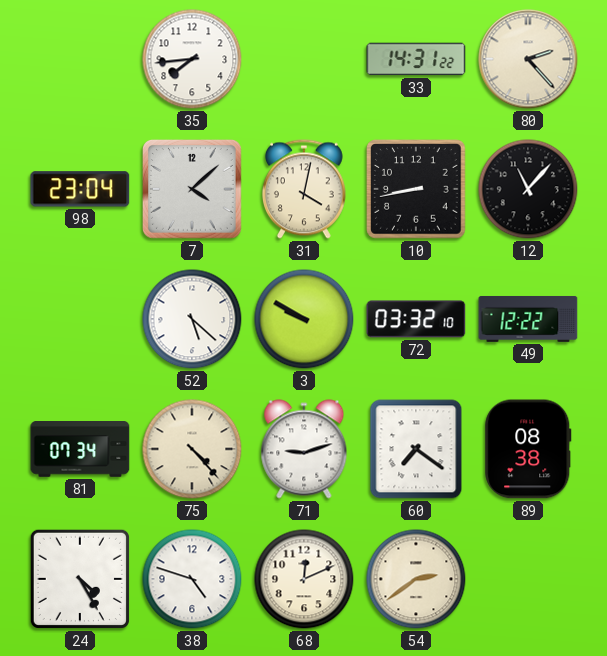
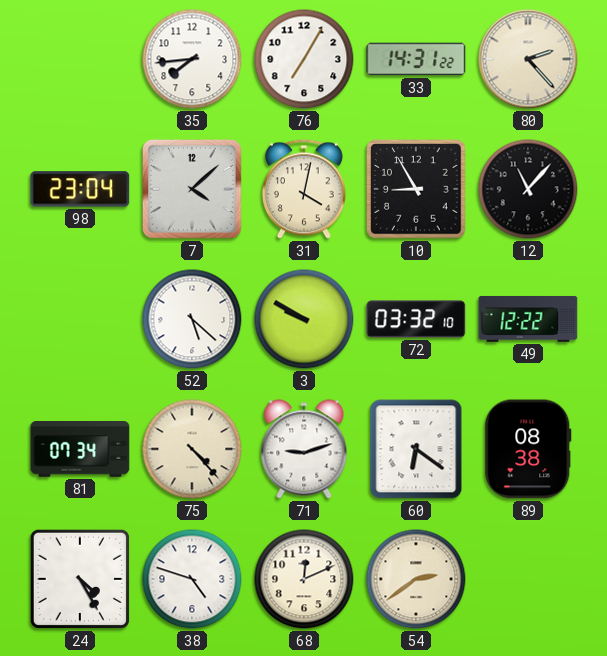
76: none -> 7:05
10: 8:43 -> 8:55
60: 7:21 -> 6:21
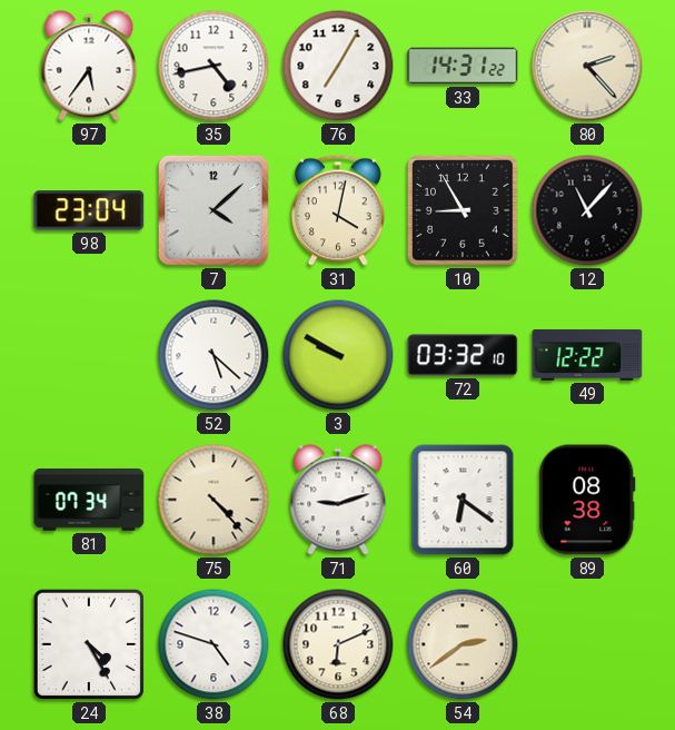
97: none -> 5:36
35: 7:44 -> 4:43
68: 12:11 -> 6:11
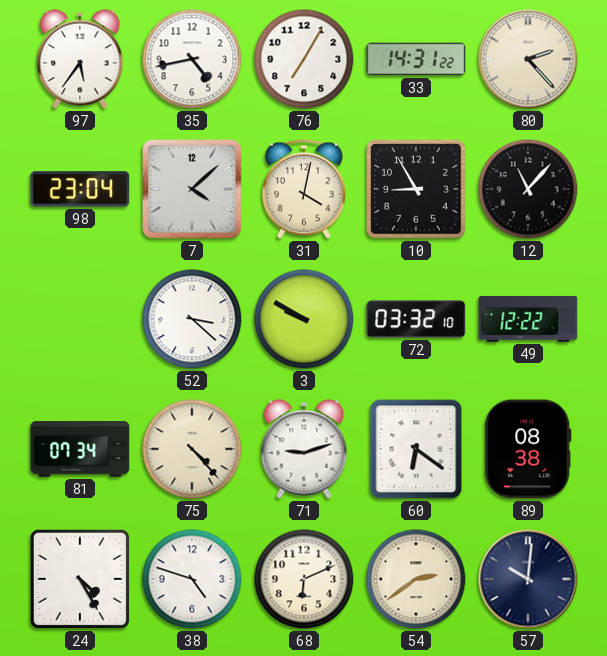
52: 5:22 -> 3:22
57: none -> 10:01
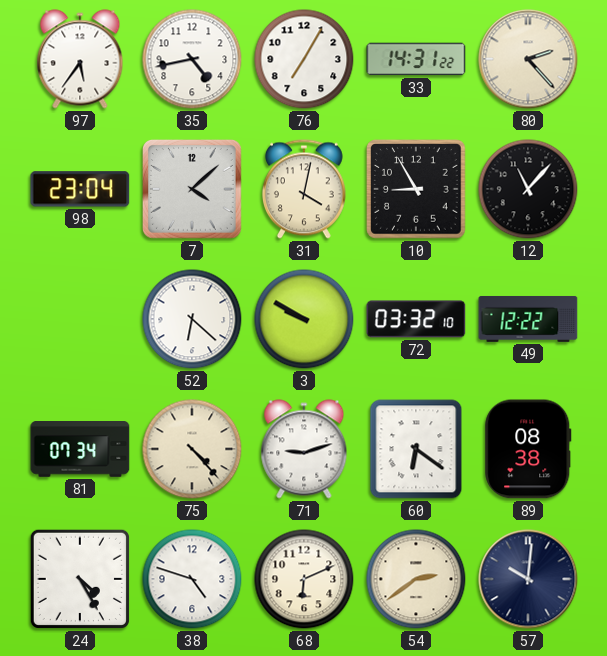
52: 3:22 -> 6:22
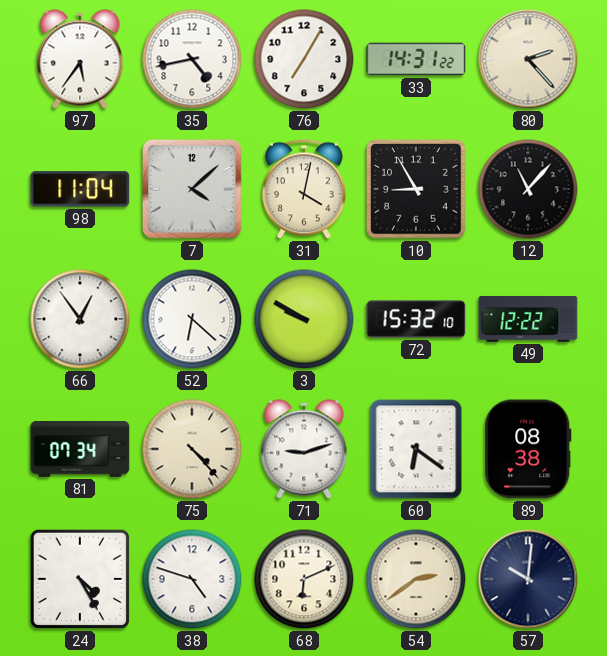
98: 23:04 -> 11:04
66: none -> 12:54
72: 03:32 -> 15:32
